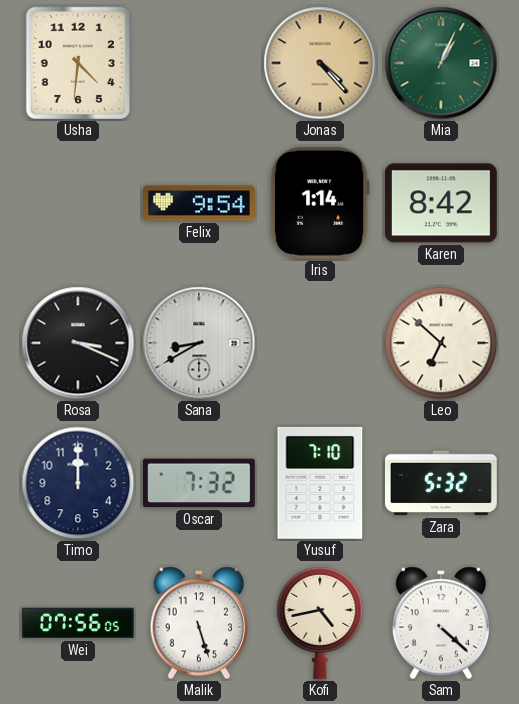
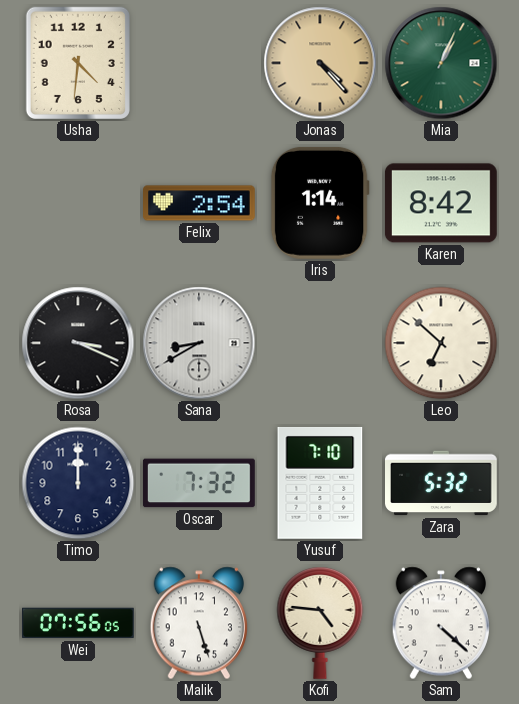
Felix: 9:54 -> 2:54
Kofi: 4:43 -> 4:46
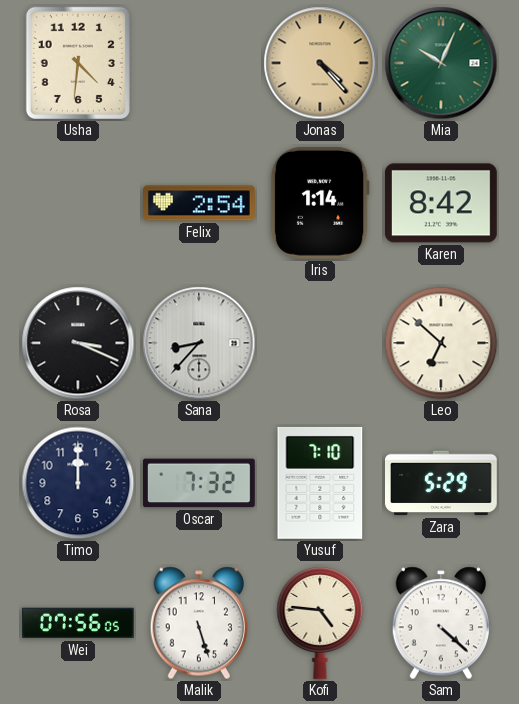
Mia: 1:04 -> 10:04
Sana: 8:40 -> 8:37
Zara: 5:32 -> 5:29
